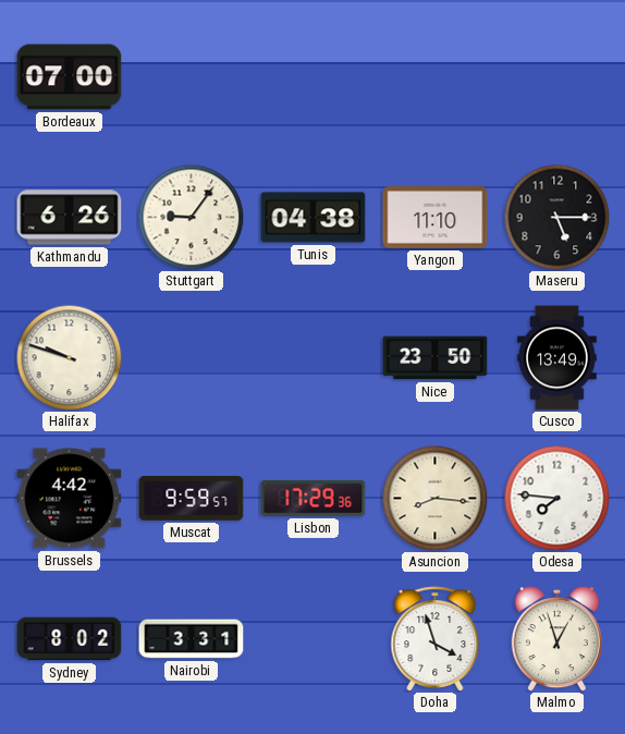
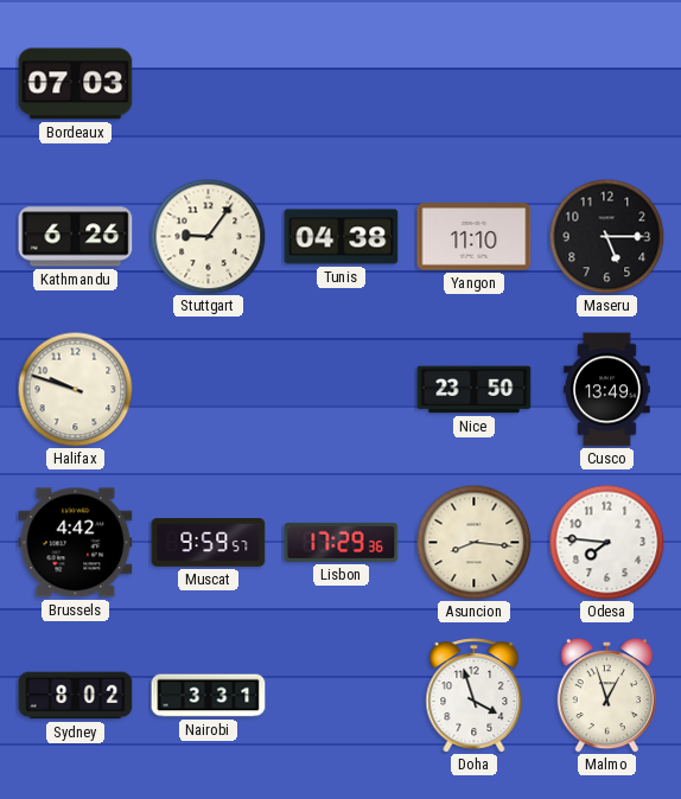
Bordeaux: 07:00 -> 07:03
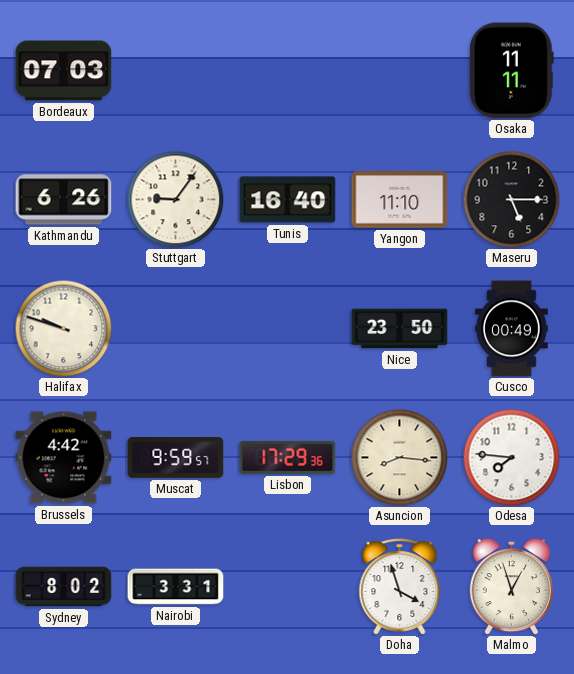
Osaka: none -> 11:11
Tunis: 04:38 -> 16:40
Cusco: 13:49 -> 00:49
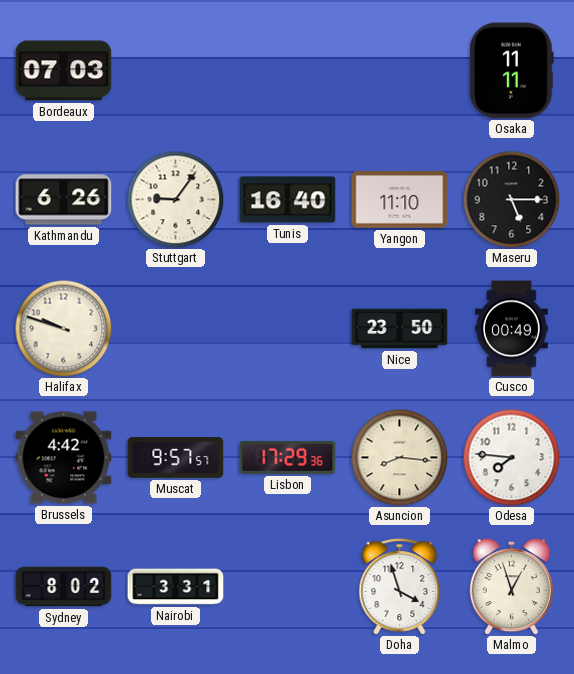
Muscat: 9:59 -> 9:57
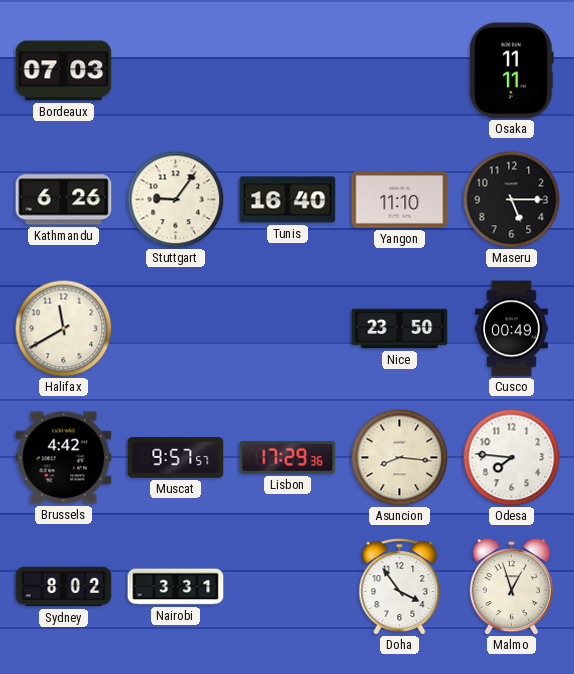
Halifax: 9:48 -> 11:40
Doha: 3:57 -> 3:54
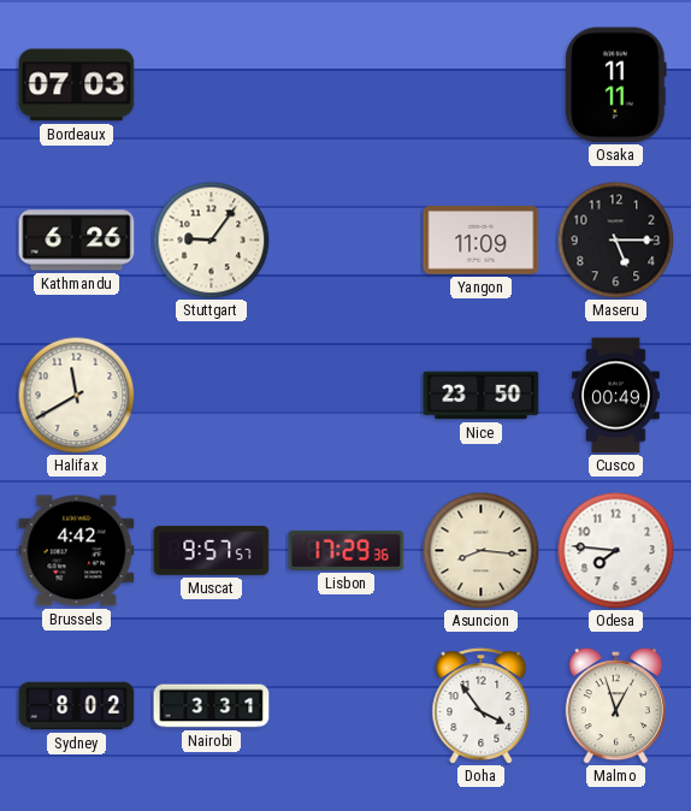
Tunis: 16:40 -> none
Yangon: 11:10 -> 11:09
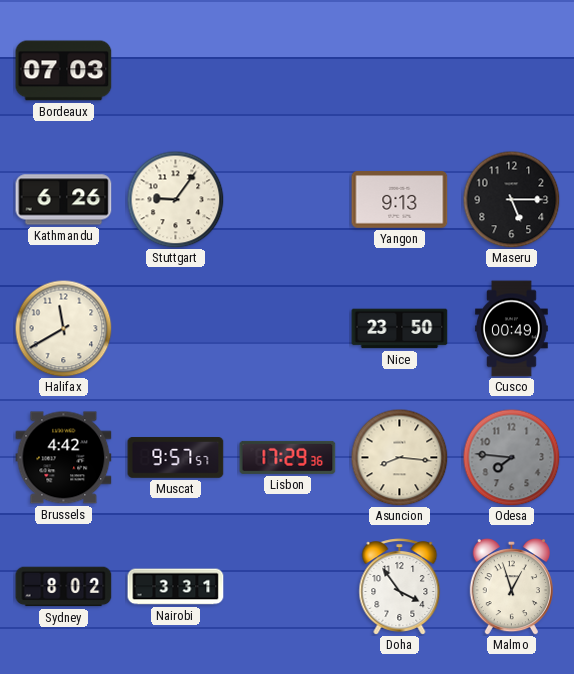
Osaka: 11:11 -> none
Yangon: 11:09 -> 9:13
Odesa dial: white -> grey
